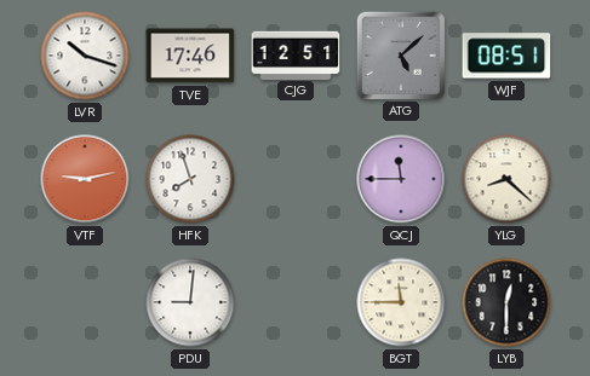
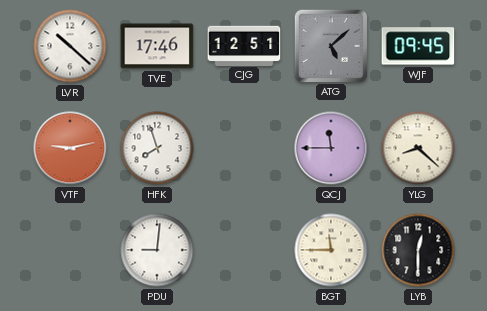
LVR: 10:18 -> 10:22
WJF: 08:51 -> 09:45
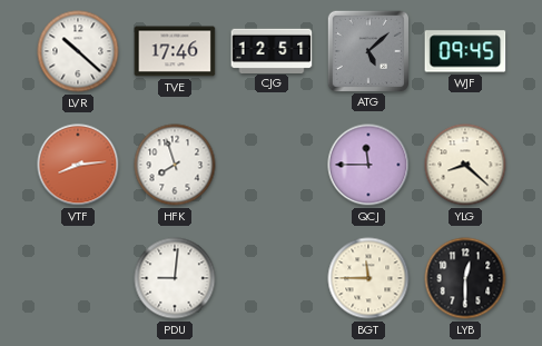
VTF: 9:13 -> 8:14
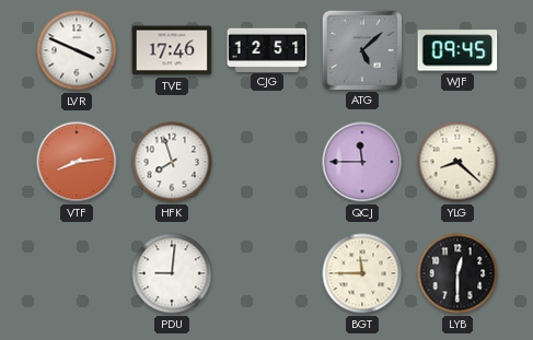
LVR: 10:22 -> 3:49
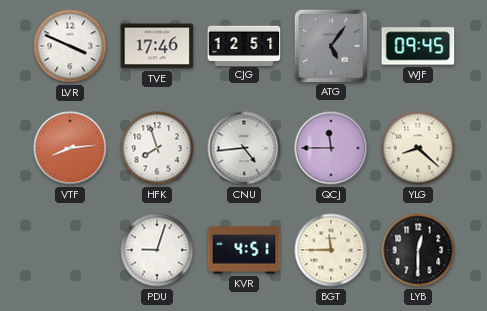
ATG: 5:08 -> 5:06
CNU: none -> 4:44
PDU: 9:01 -> 9:03
KVR: none -> 4:51
